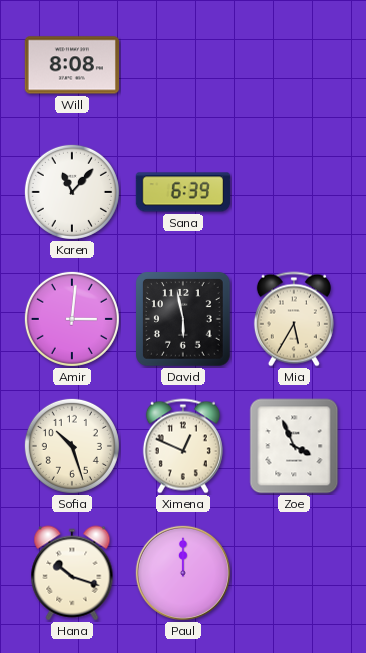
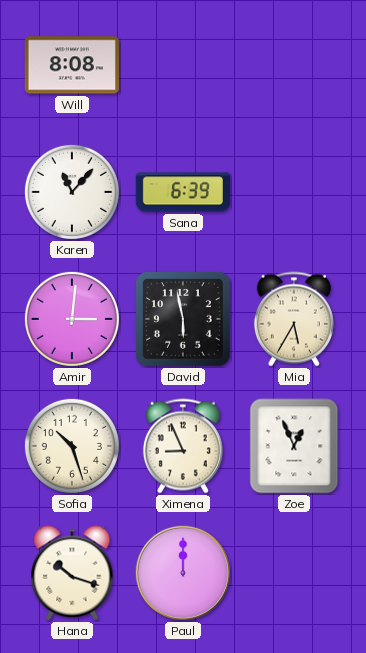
Ximena: 12:49 -> 8:56
Zoe: 3:56 -> 12:56
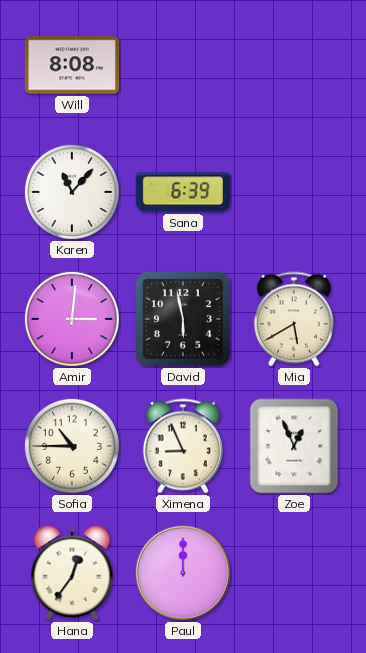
Mia: 5:35 -> 5:40
Sofia: 10:27 -> 10:45
Hana: 10:18 -> 12:36
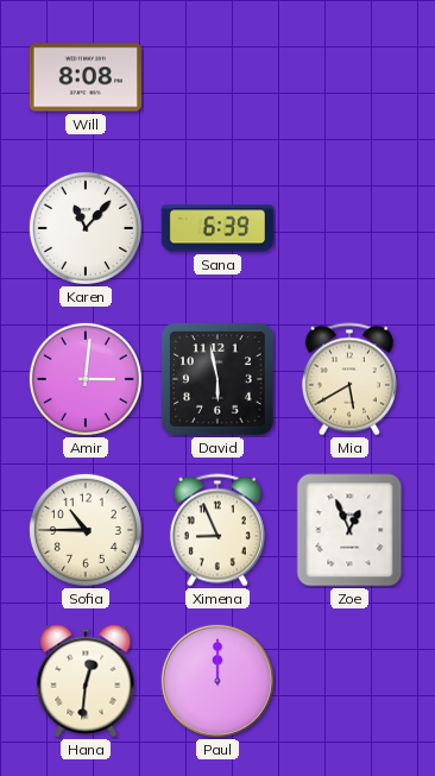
Hana: 12:36 -> 12:31
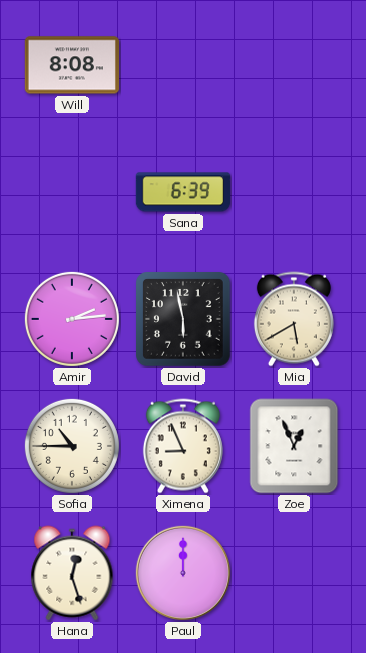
Karen: 11:07 -> none
Amir: 3:01 -> 2:14
Hana: 12:31 -> 12:27
